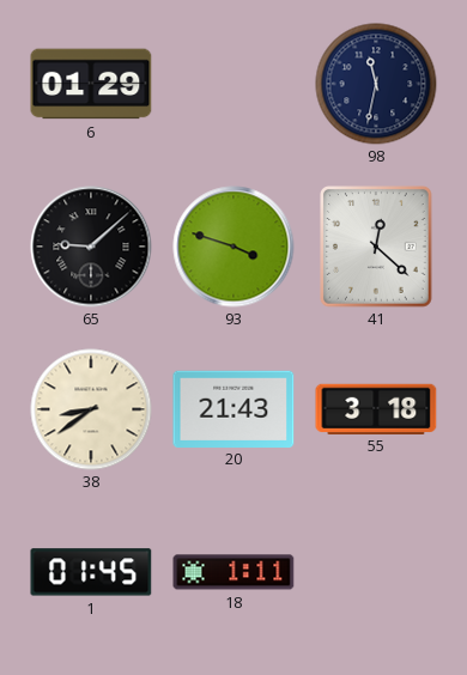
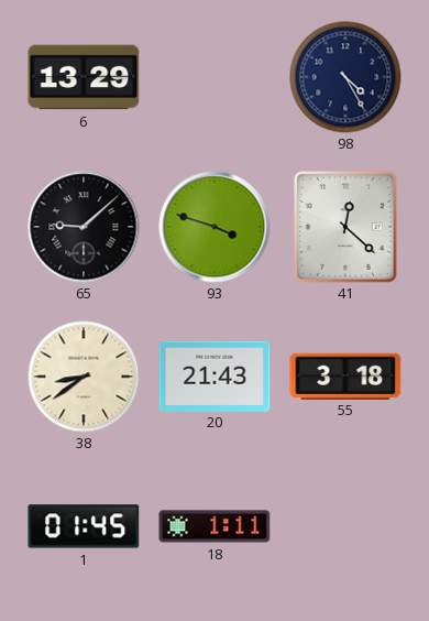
6: 01:29 -> 13:29
98: 11:32 -> 4:25
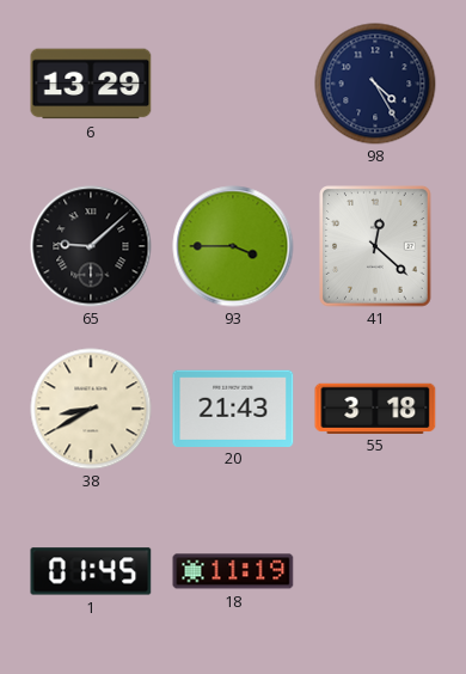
93: 3:48 -> 3:45
38: 8:39 -> 8:40
18: 1:11 -> 11:19
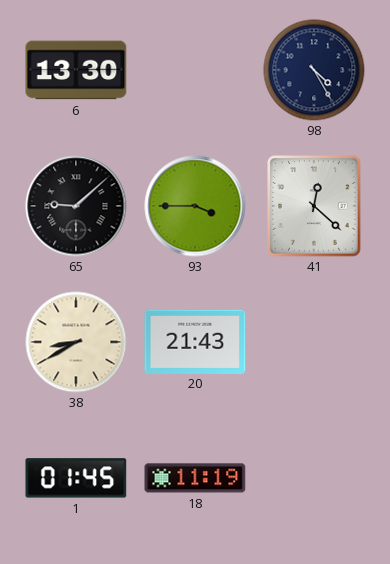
6: 13:29 -> 13:30
55: 3:18 -> none
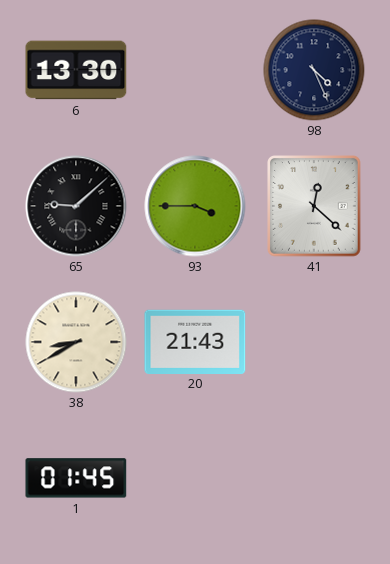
98: 4:25 -> 4:26
18: 11:19 -> none
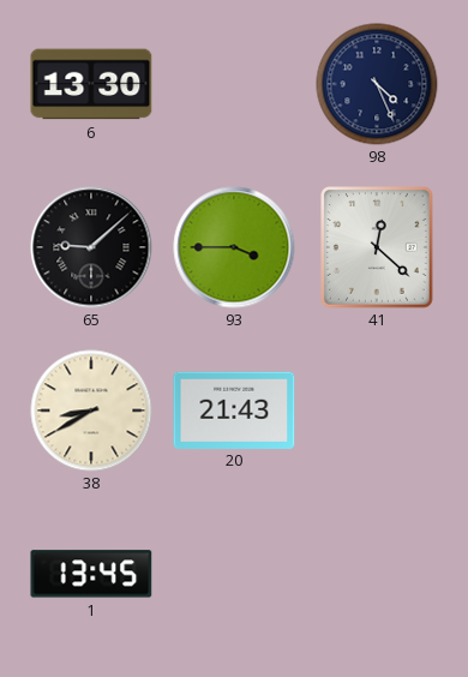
1: 01:45 -> 13:45
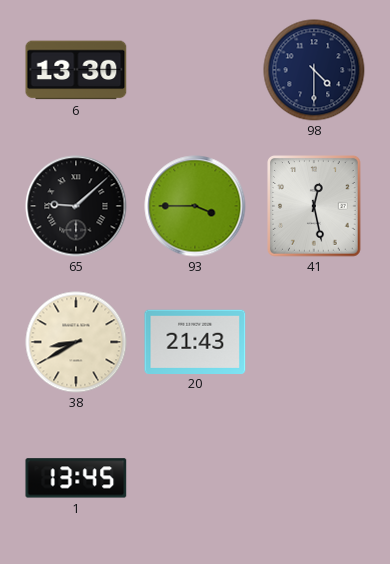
98: 4:26 -> 4:30
41: 12:22 -> 12:28
